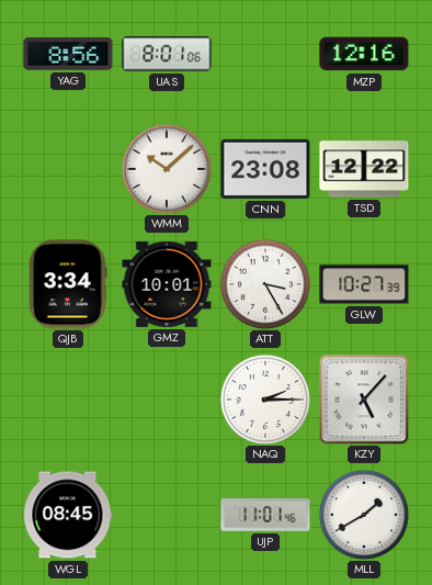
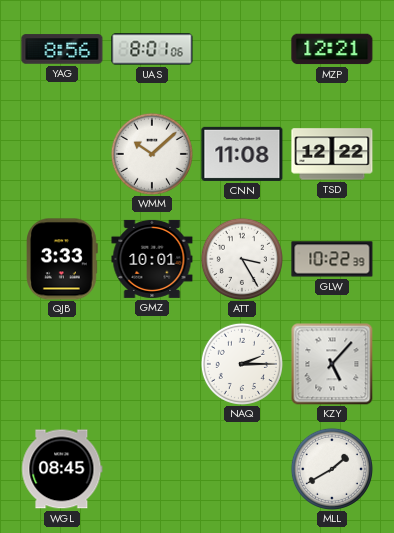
MZP: 12:16 -> 12:21
CNN: 23:08 -> 11:08
QJB: 3:34 -> 3:33
GLW: 10:27 -> 10:22
UJP: 11:01 -> none
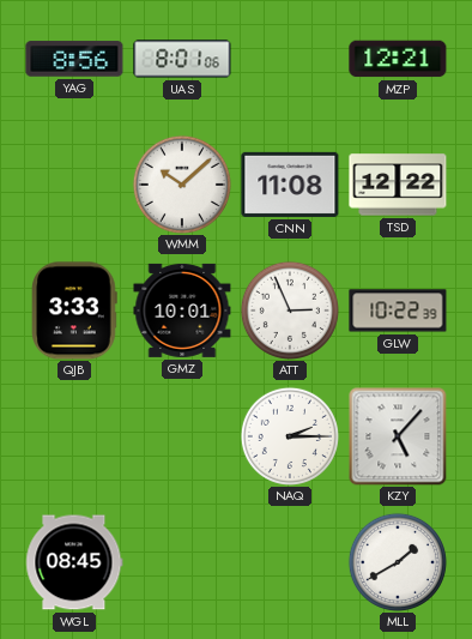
ATT: 3:25 -> 2:56
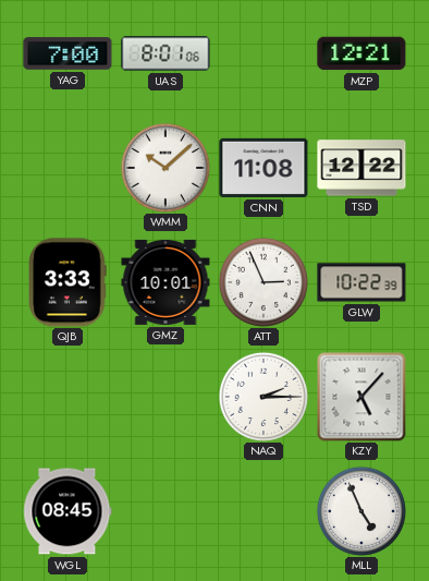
YAG: 8:56 -> 7:00
MLL: 1:40 -> 4:56
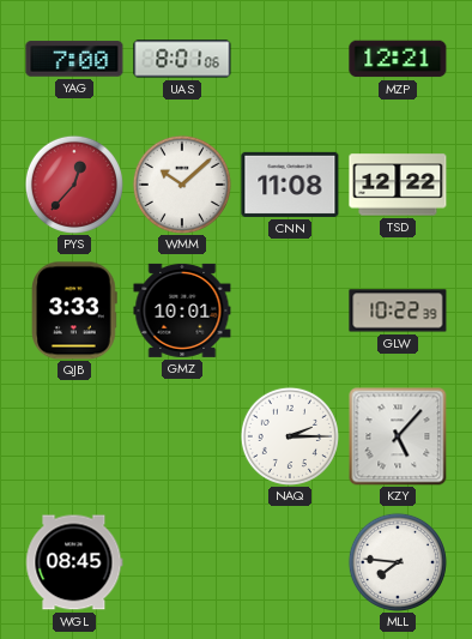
PYS: none -> 12:37
ATT: 2:56 -> none
MLL: 4:56 -> 7:46
